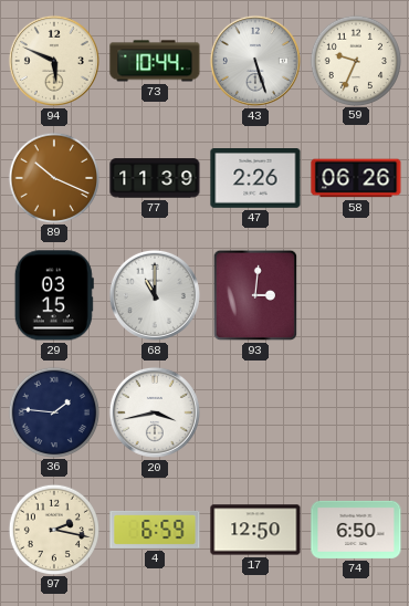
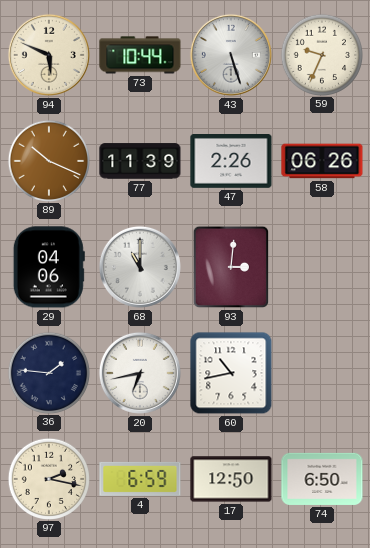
29: 03:15 -> 04:06
20: 3:43 -> 6:43
60: none -> 10:43
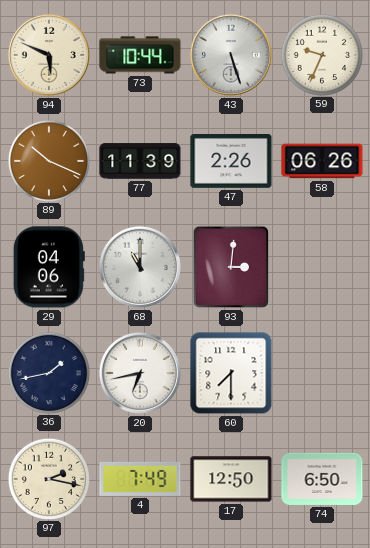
36: 1:46 -> 1:43
60: 10:43 -> 7:30
4: 6:59 -> 7:49
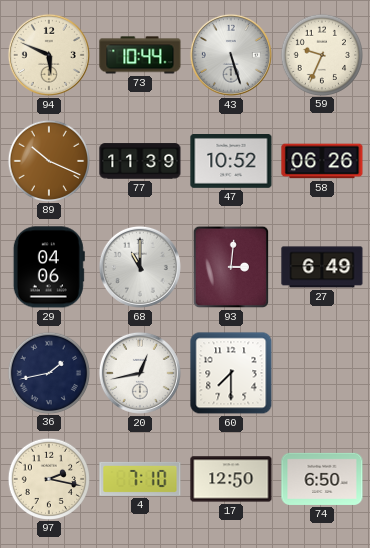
47: 2:26 -> 10:52
27: none -> 6:49
20: 6:43 -> 12:43
4: 7:49 -> 7:10
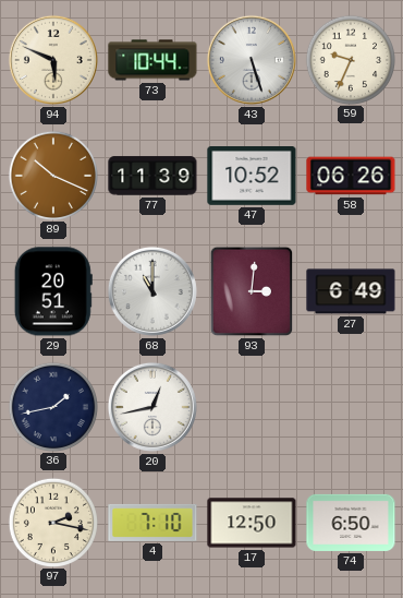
29: 04:06 -> 20:51
60: 7:30 -> none
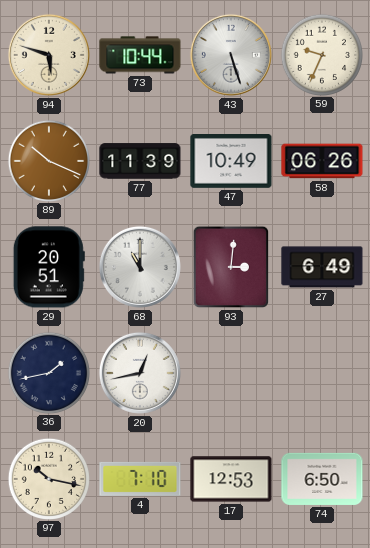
94: 5:49 -> 5:48
47: 10:52 -> 10:49
97: 2:17 -> 10:17
17: 12:50 -> 12:53
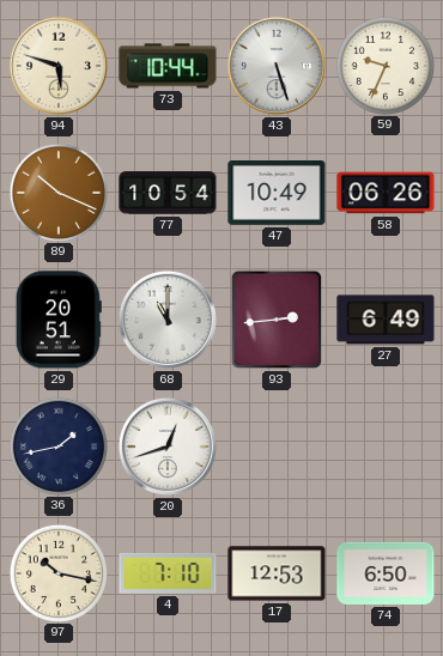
77: 11:39 -> 10:54
93: 3:01 -> 2:44
20: 12:43 -> 12:42
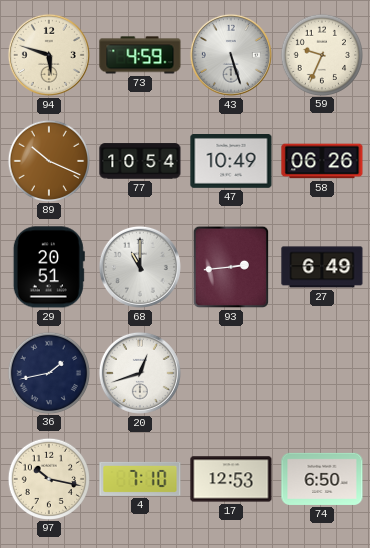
73: 10:44 -> 4:59
